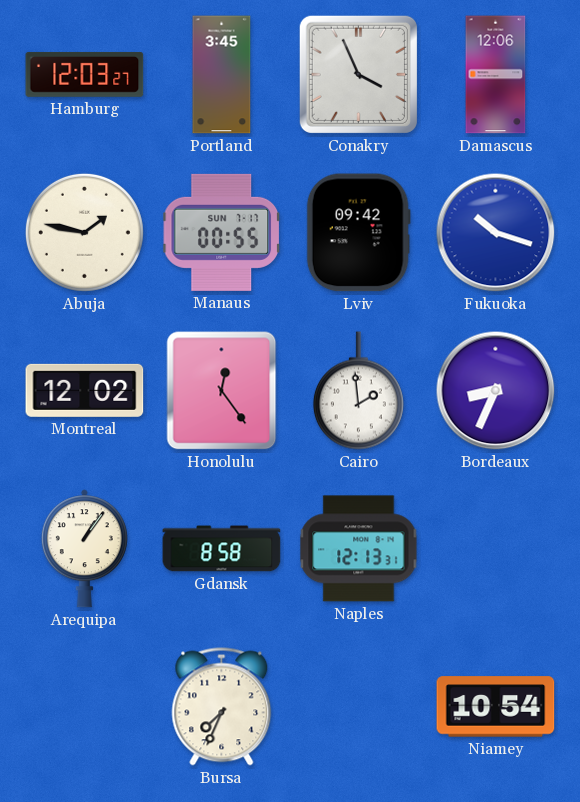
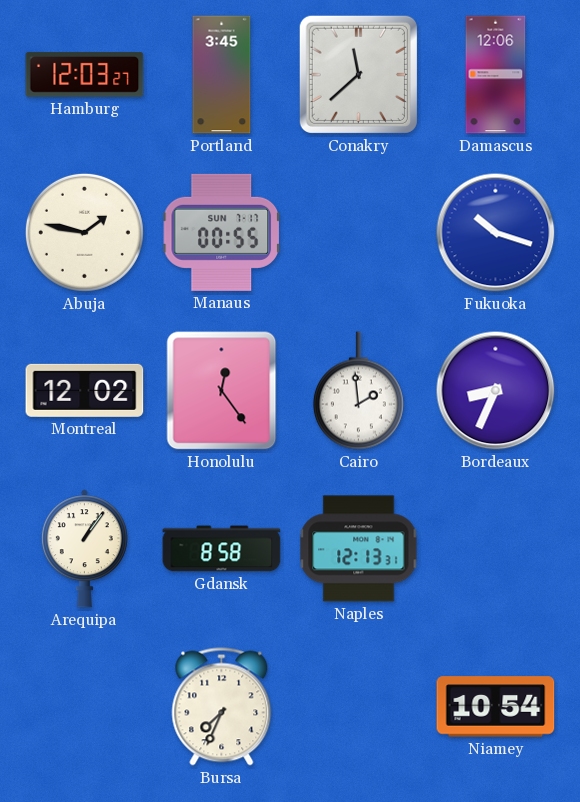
Conakry: 3:56 -> 11:38
Lviv: 09:42 -> none
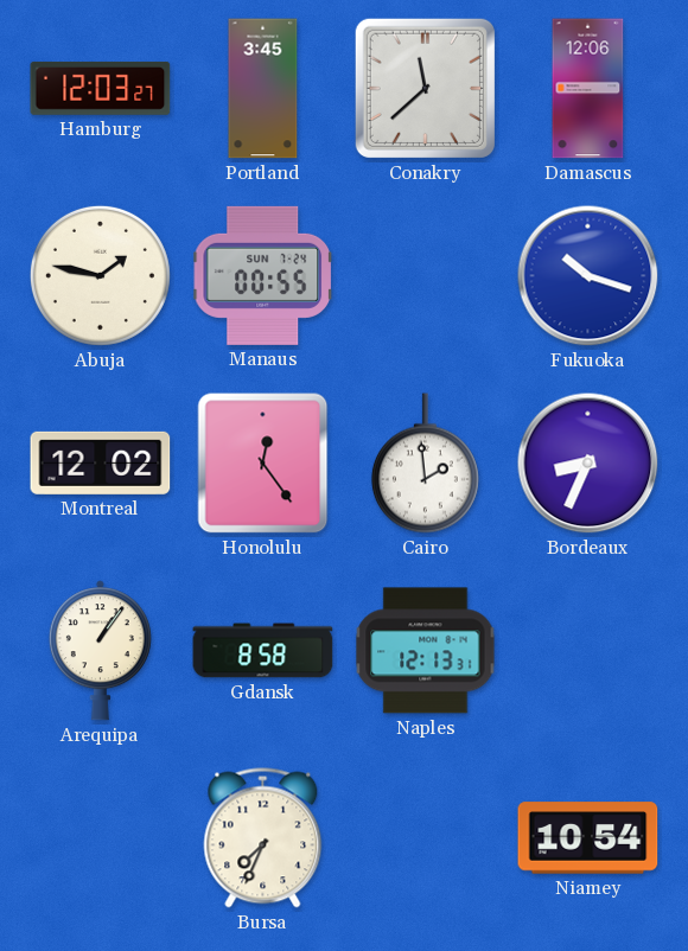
Manaus date: SUN 7-17 -> SUN 7-24
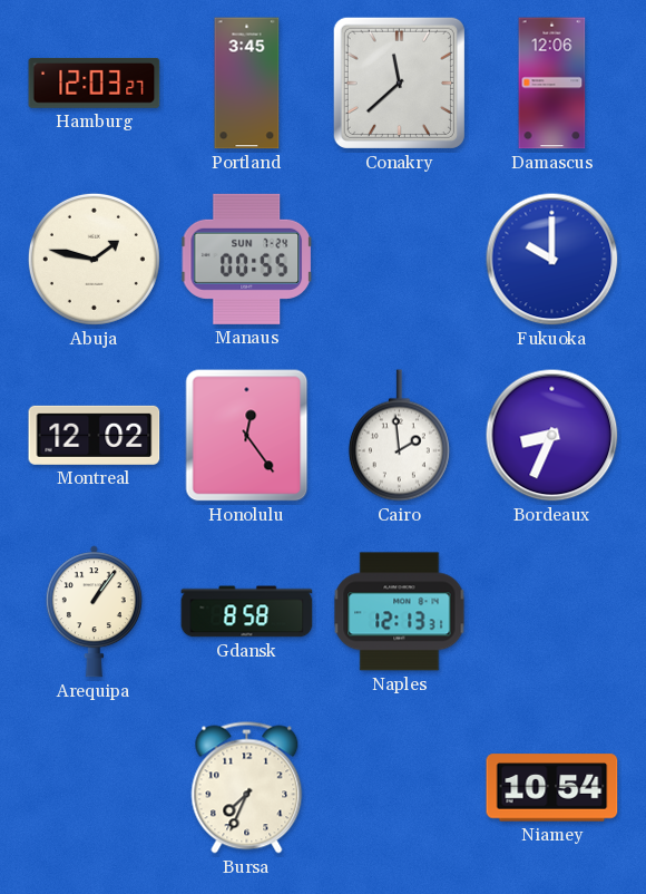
Fukuoka: 10:18 -> 10:00
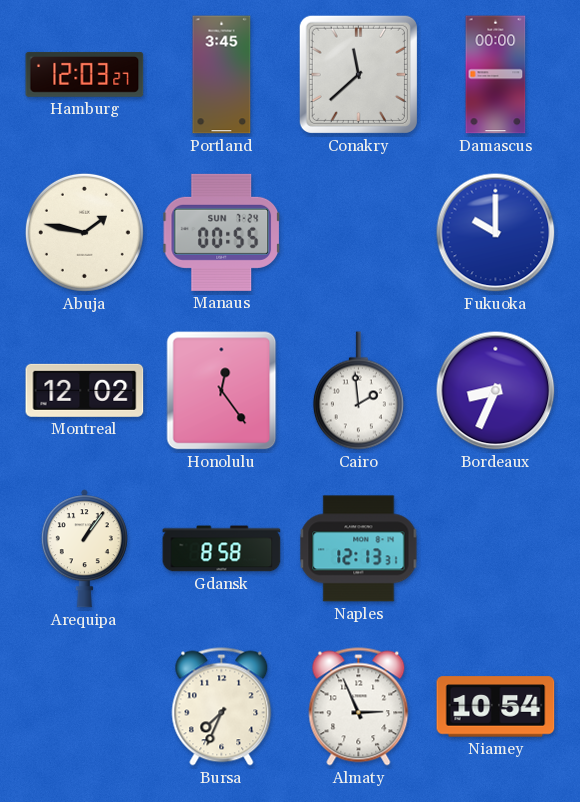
Damascus: 12:06 -> 00:00
Almaty: none -> 2:56
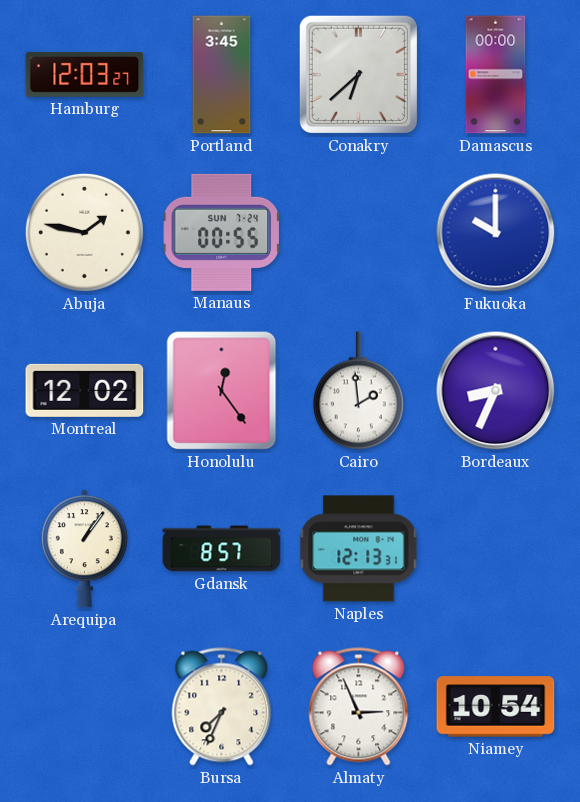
Conakry: 11:38 -> 6:38
Gdansk: 8:58 -> 8:57
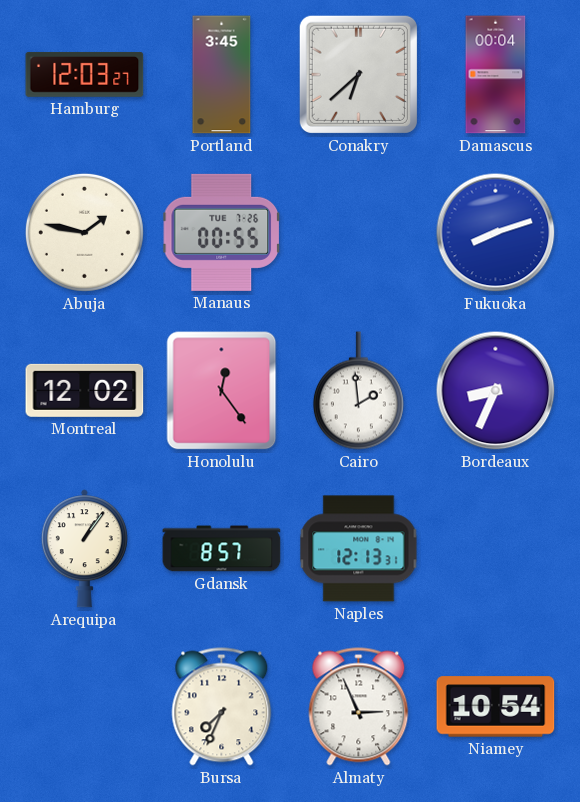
Damascus: 00:00 -> 00:04
Manaus date: SUN 7-24 -> TUE 7-26
Fukuoka: 10:00 -> 8:12
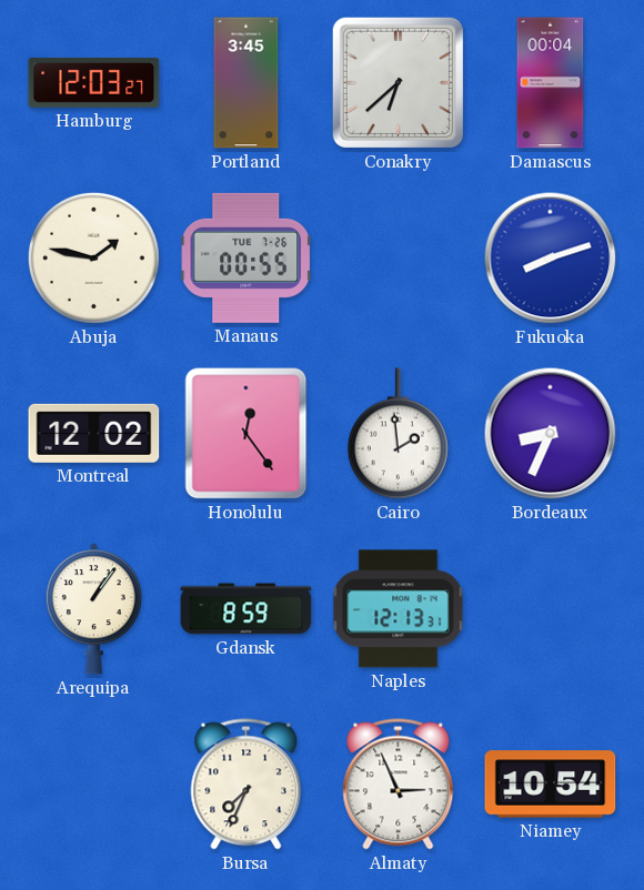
Gdansk: 8:57 -> 8:59
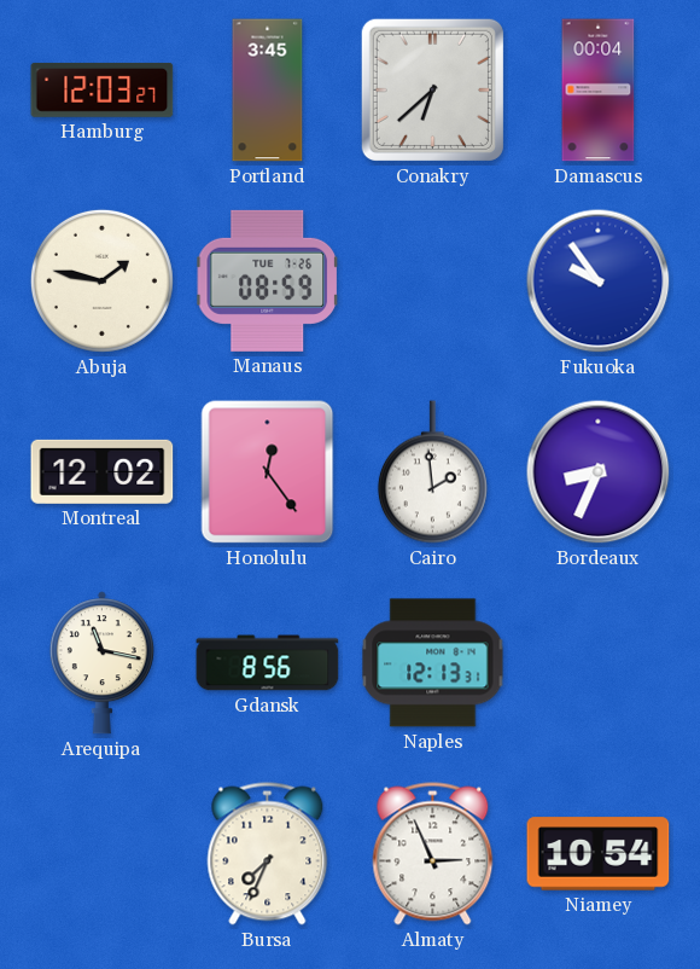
Manaus: 00:55 -> 08:59
Fukuoka: 8:12 -> 9:54
Arequipa: 1:06 -> 11:17
Gdansk: 8:59 -> 8:56
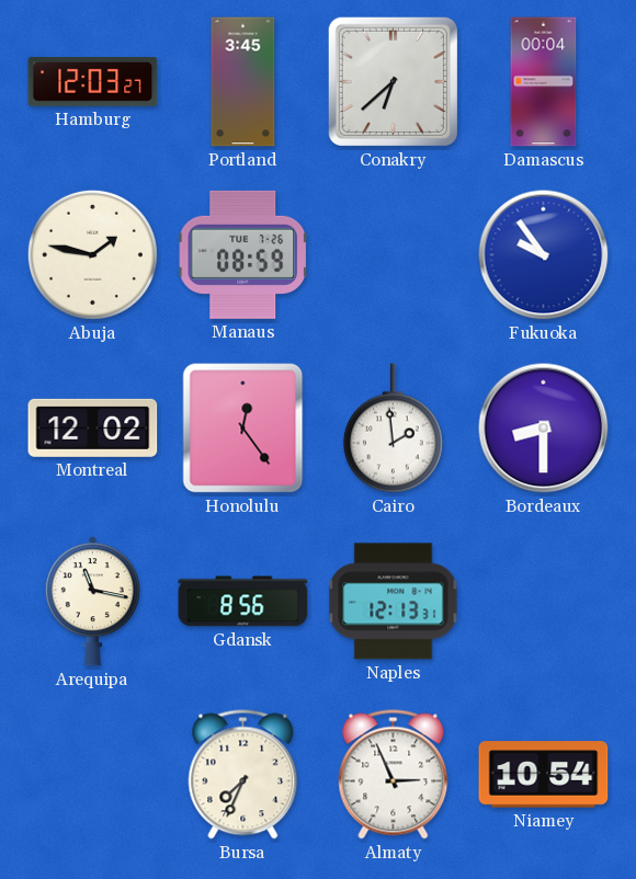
Bordeaux: 8:34 -> 8:30
